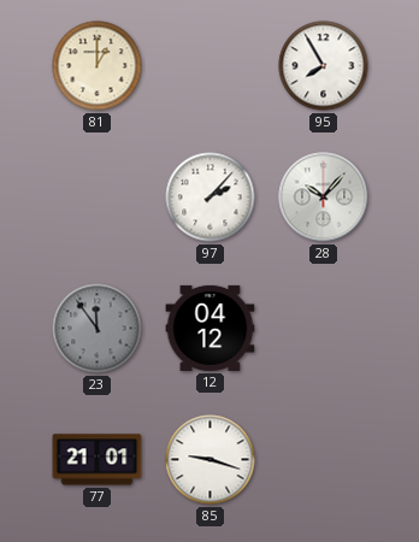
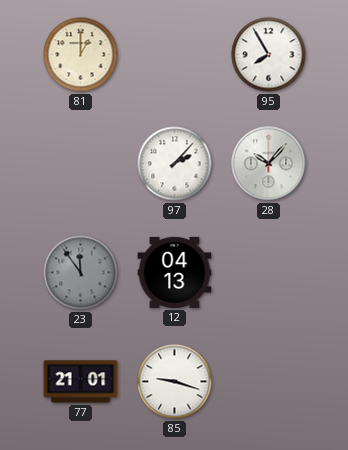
12: 04:12 -> 04:13
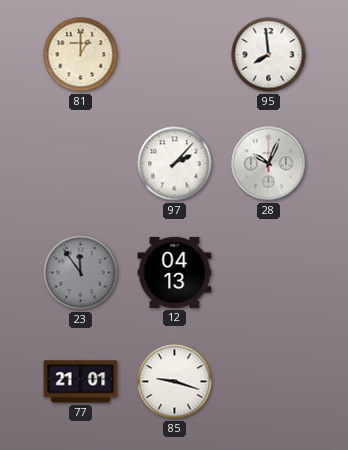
95: 7:55 -> 7:59
28: 10:07 -> 10:04
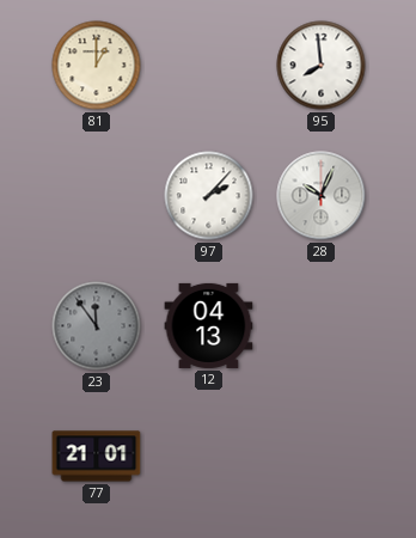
85: 9:18 -> none
